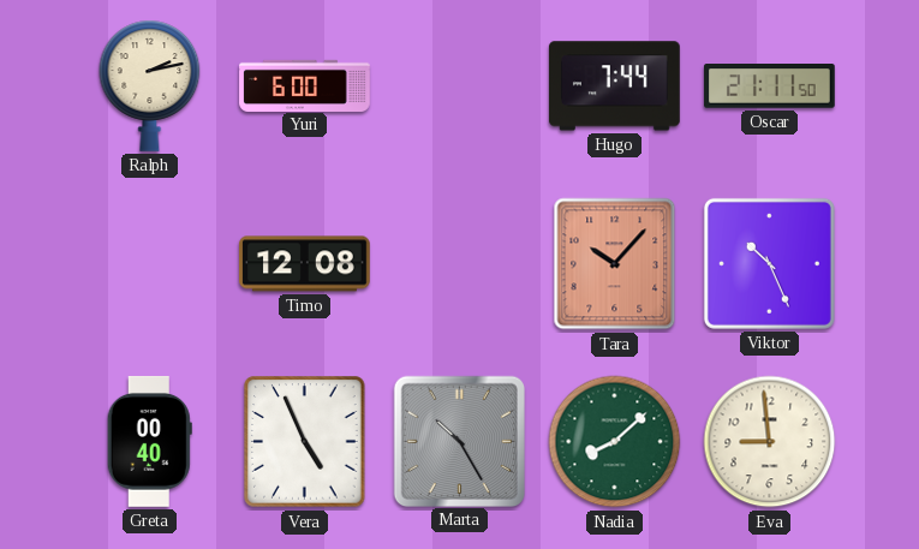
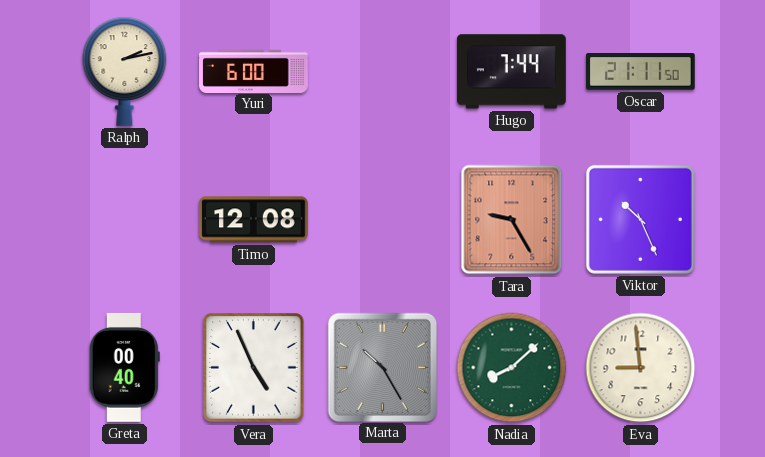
Tara: 10:07 -> 9:25
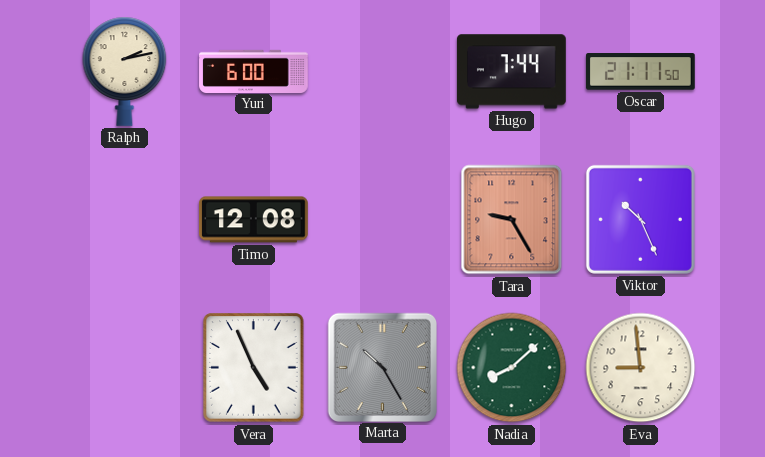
Greta: 00:40 -> none
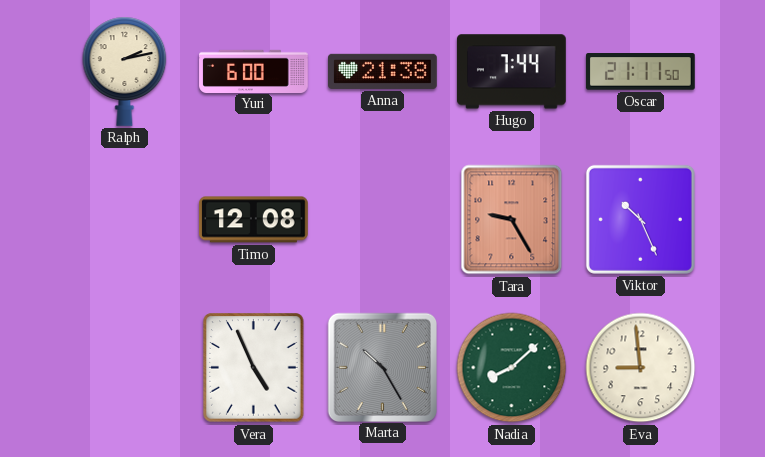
Anna: none -> 21:38
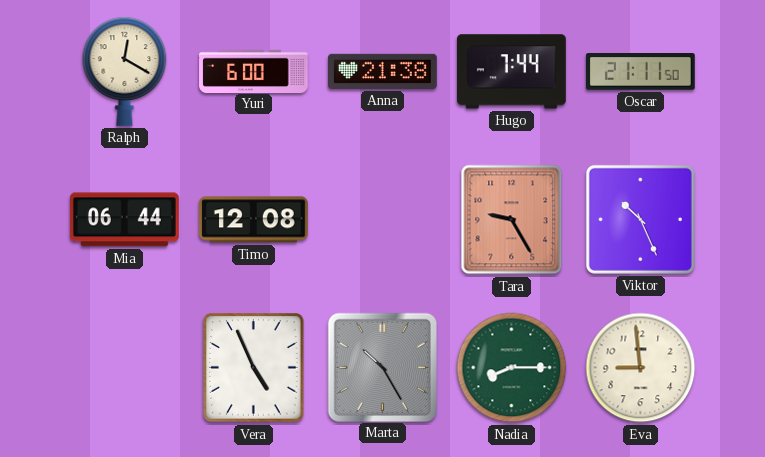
Ralph: 2:13 -> 12:20
Mia: none -> 06:44
Nadia: 8:08 -> 8:15
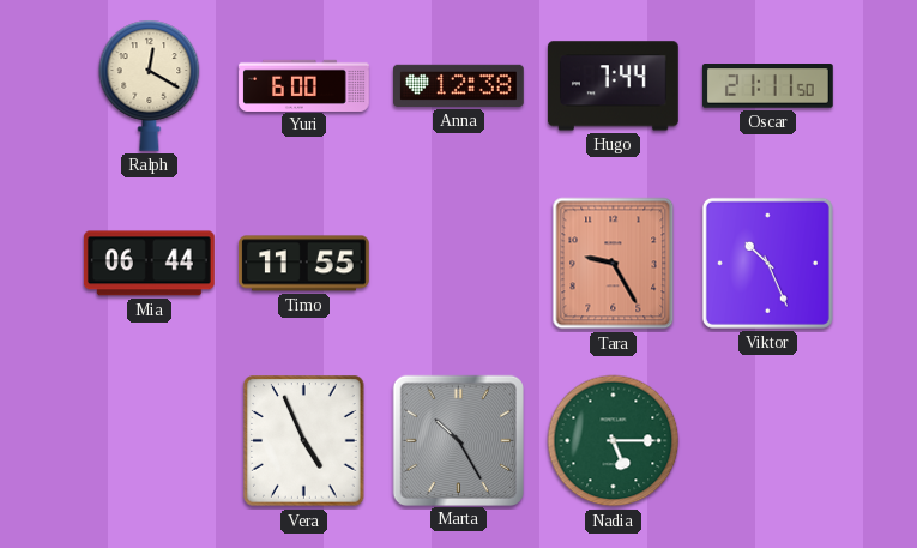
Anna: 21:38 -> 12:38
Timo: 12:08 -> 11:55
Nadia: 8:15 -> 5:15
Eva: 8:59 -> none
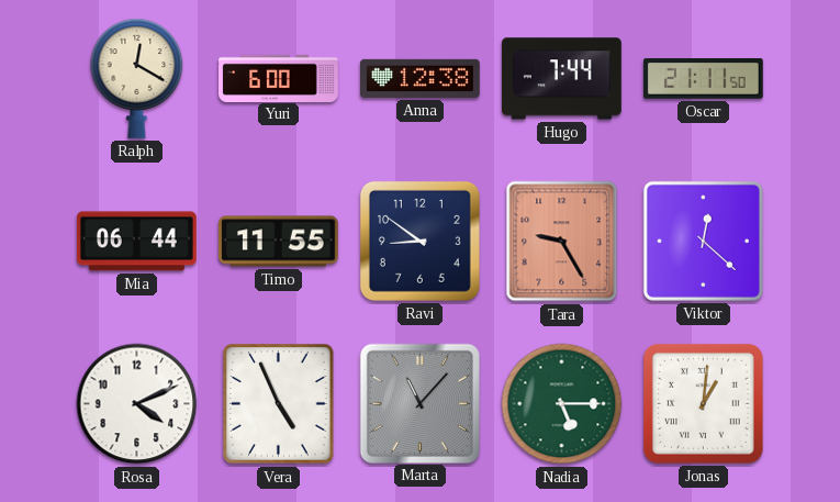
Ravi: none -> 8:51
Viktor: 10:26 -> 12:22
Rosa: none -> 4:11
Marta: 10:25 -> 11:07
Jonas: none -> 1:01
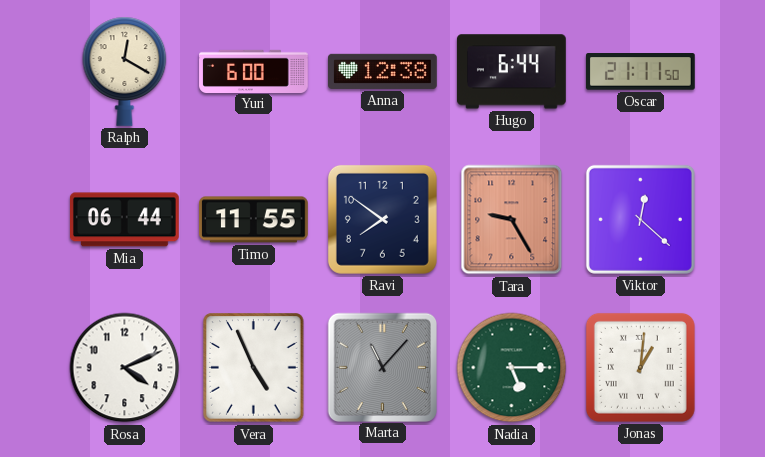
Hugo: 7:44 -> 6:44
Ravi: 8:51 -> 7:51
